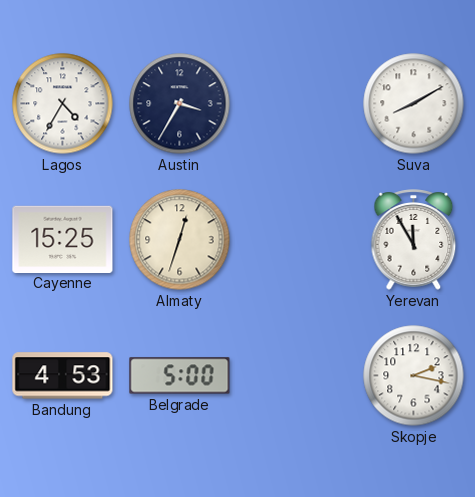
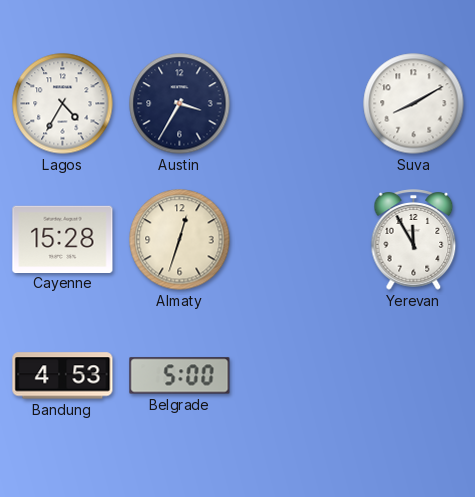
Cayenne: 15:25 -> 15:28
Skopje: 2:17 -> none
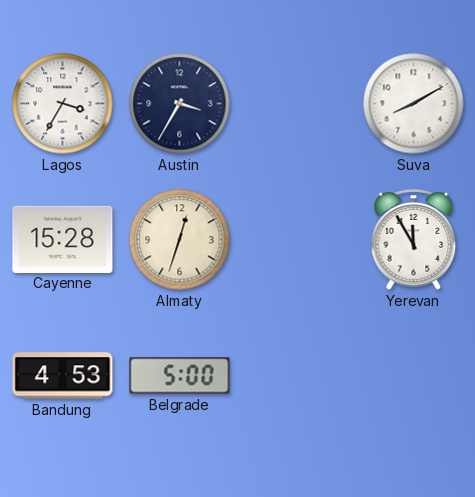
Lagos: 4:35 -> 3:35
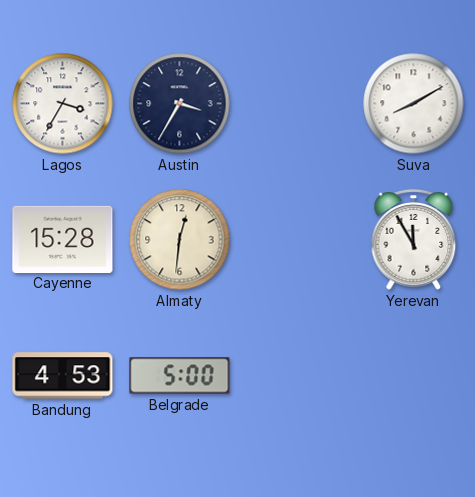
Almaty: 12:33 -> 12:31
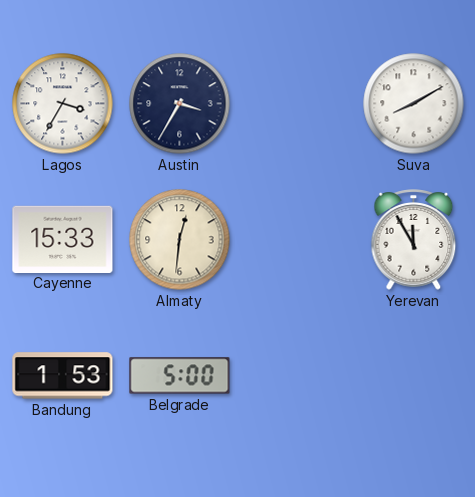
Cayenne: 15:28 -> 15:33
Bandung: 4:53 -> 1:53
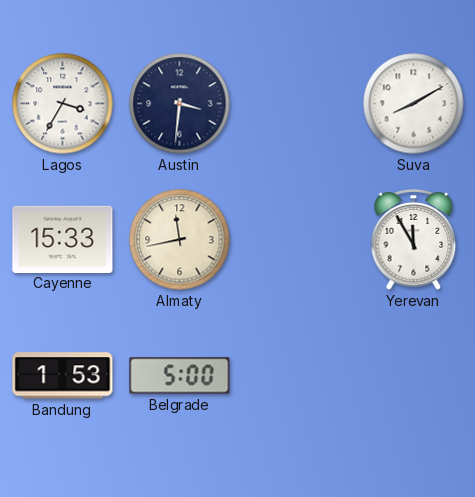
Austin: 3:35 -> 3:31
Almaty: 12:31 -> 11:43
